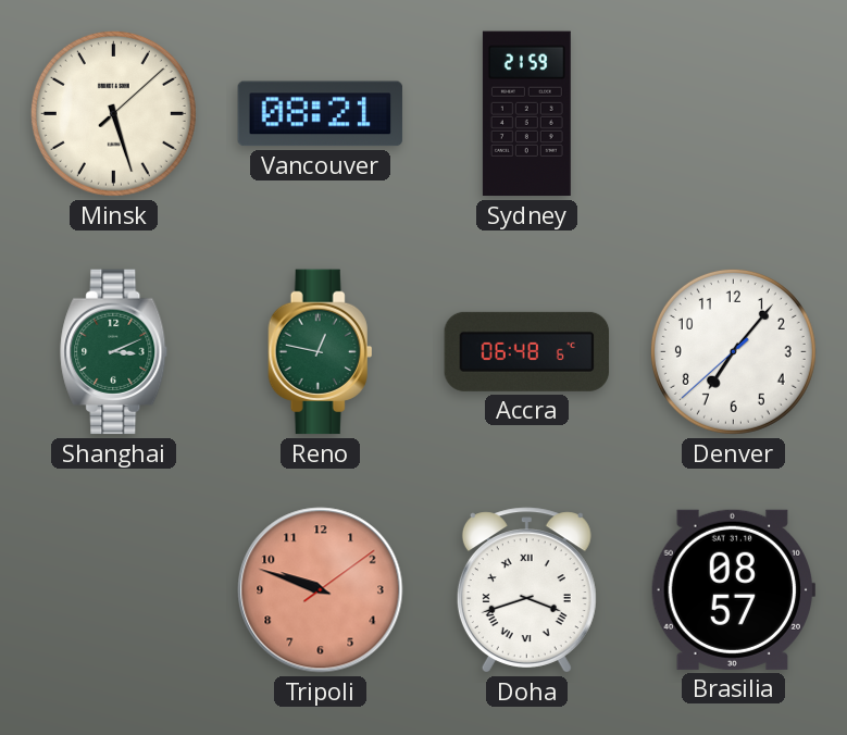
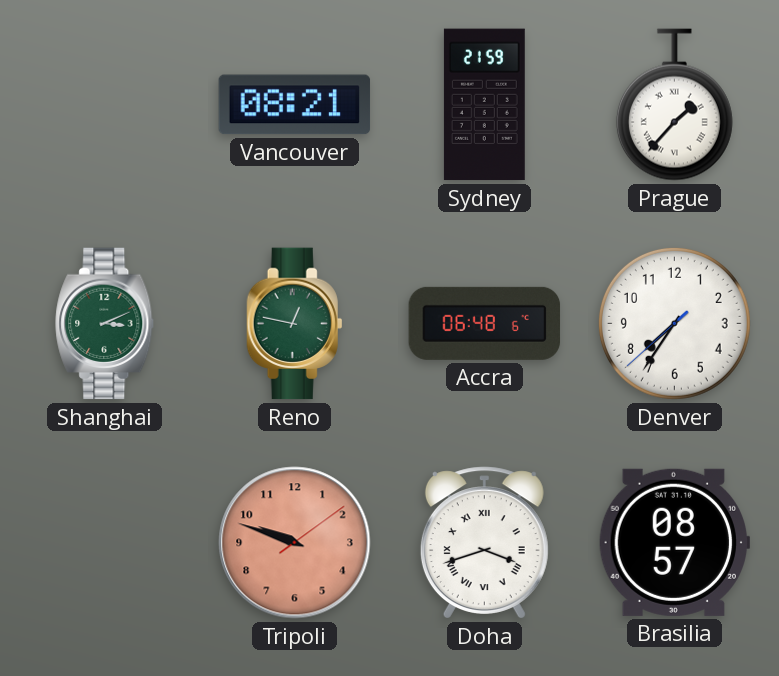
Minsk: 5:27 -> none
Prague: none -> 1:37
Denver: 7:06 -> 7:35
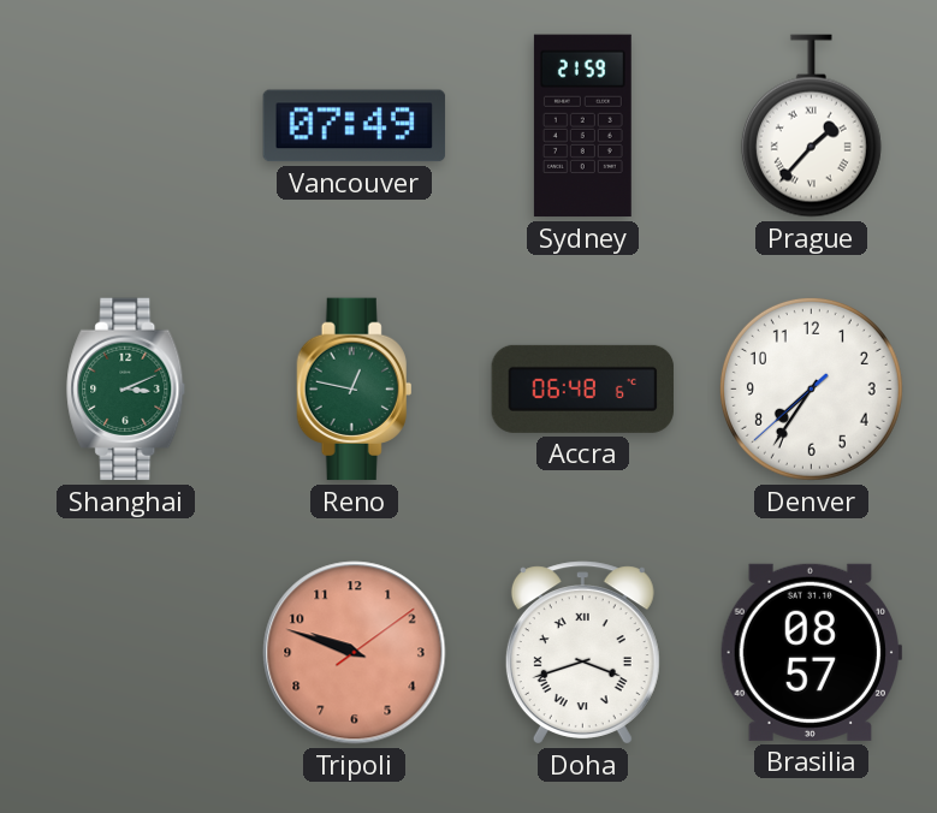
Vancouver: 08:21 -> 07:49
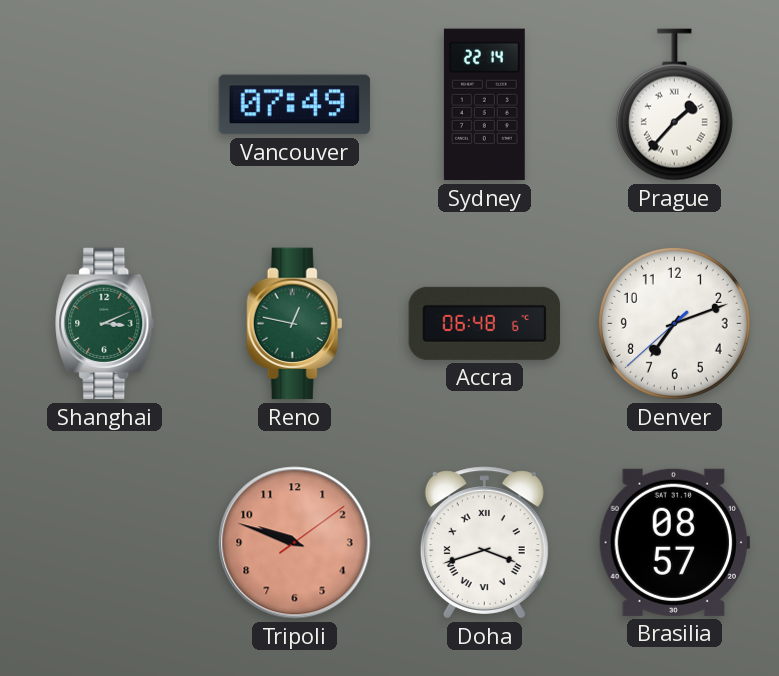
Sydney: 21:59 -> 22:14
Denver: 7:35 -> 7:11
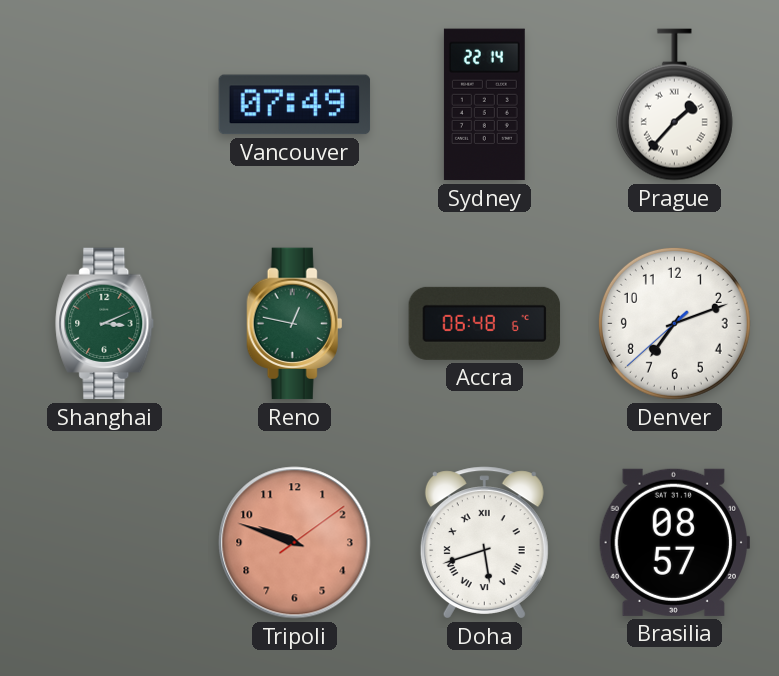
Doha: 3:42 -> 5:42
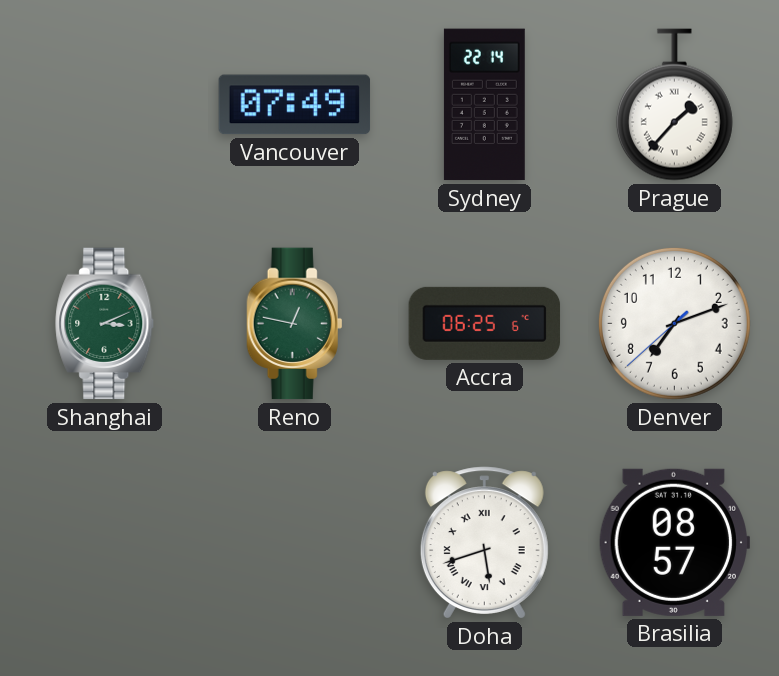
Accra: 06:48 -> 06:25
Tripoli: 9:48 -> none
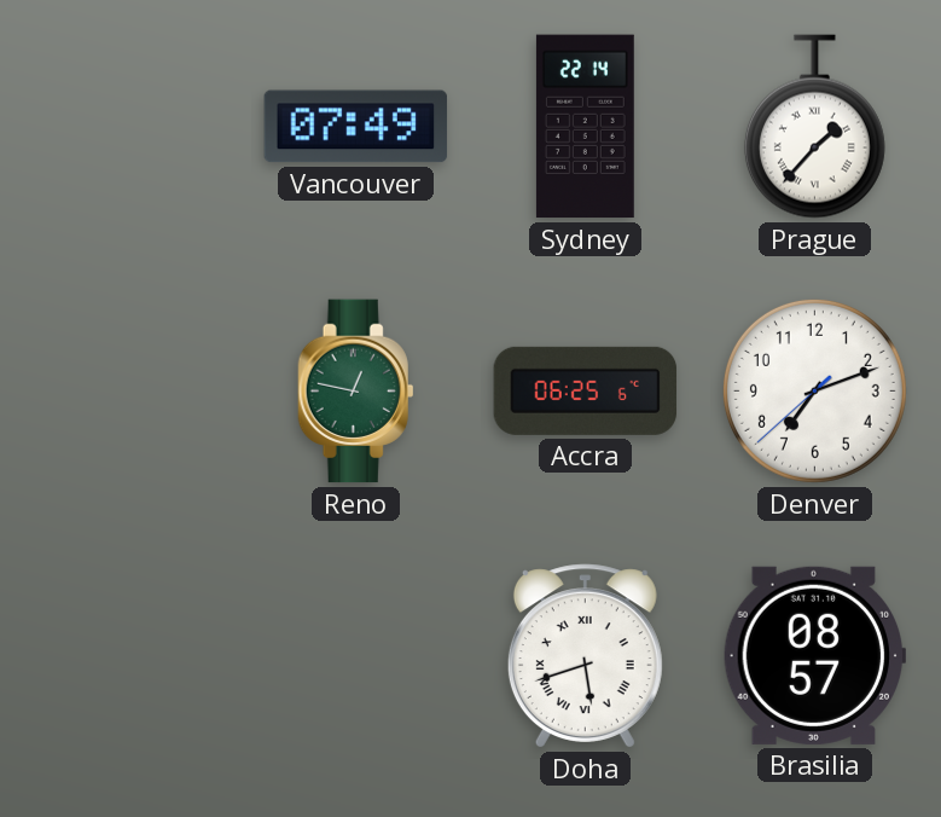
Shanghai: 3:11 -> none
